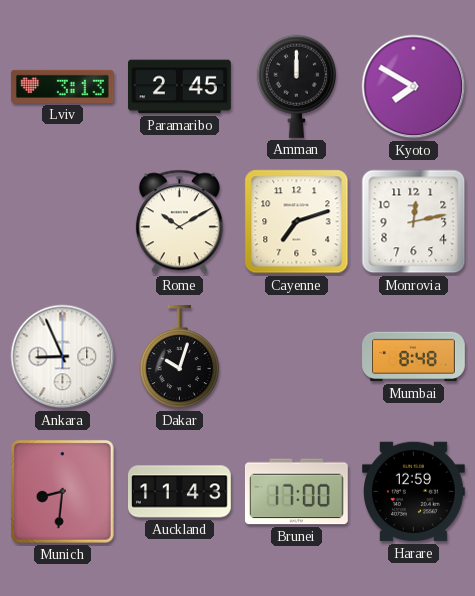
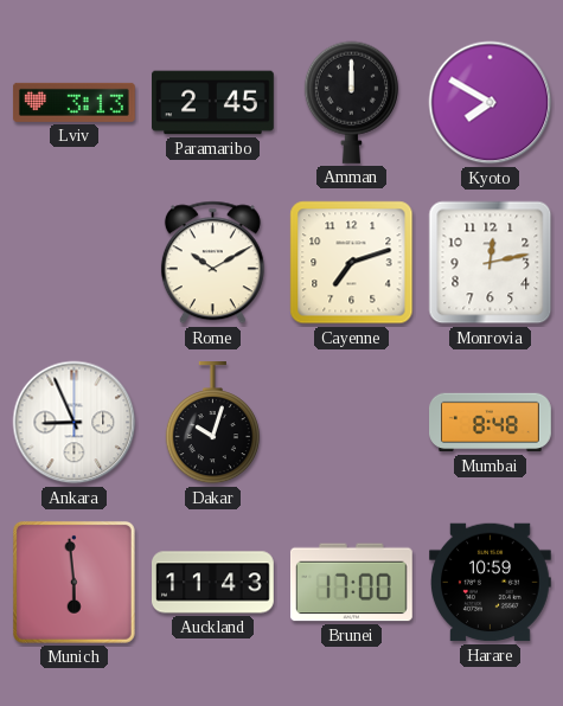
Munich: 8:31 -> 5:59
Harare: 12:59 -> 10:59
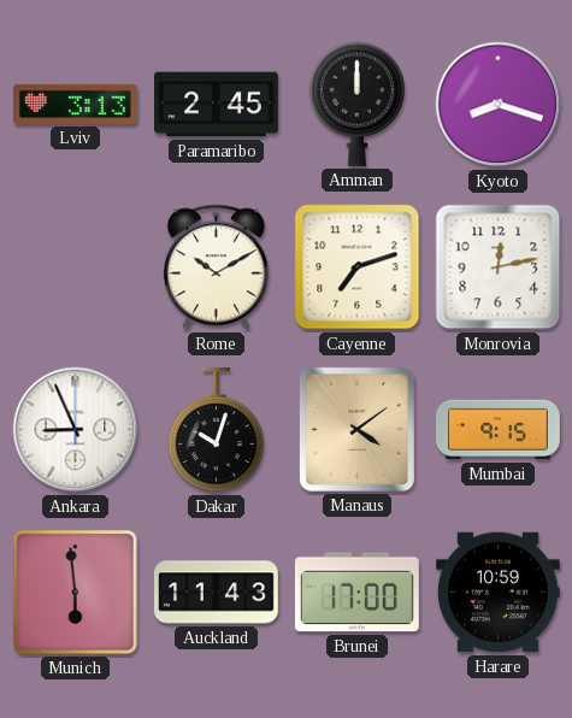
Kyoto: 7:50 -> 8:18
Manaus: none -> 4:09
Mumbai: 8:48 -> 9:15
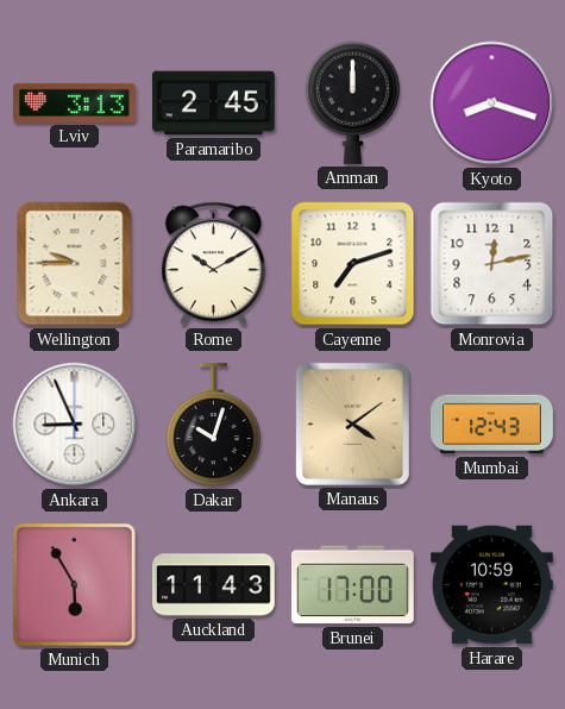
Wellington: none -> 9:45
Mumbai: 9:15 -> 12:43
Munich: 5:59 -> 5:55
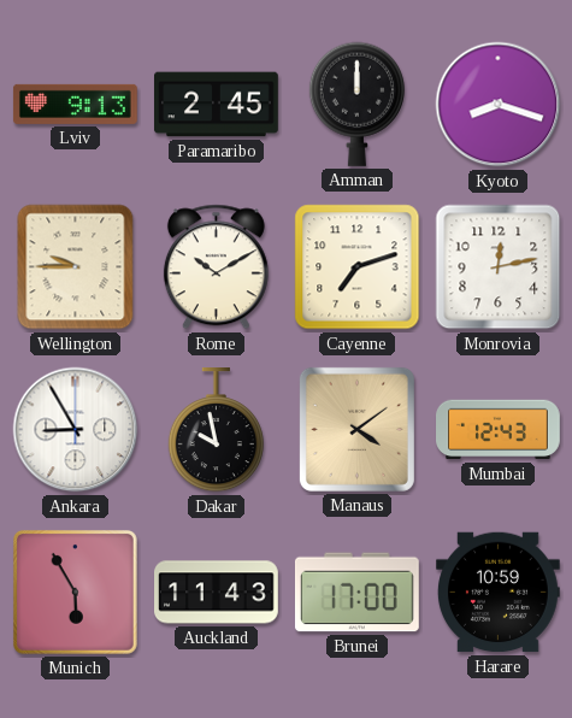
Lviv: 3:13 -> 9:13
Ankara: 8:56 -> 8:55
Dakar: 10:03 -> 9:58
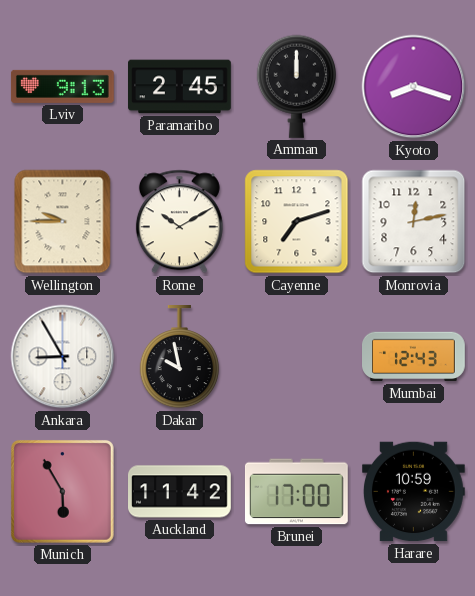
Manaus: 4:09 -> none
Auckland: 11:43 -> 11:42
